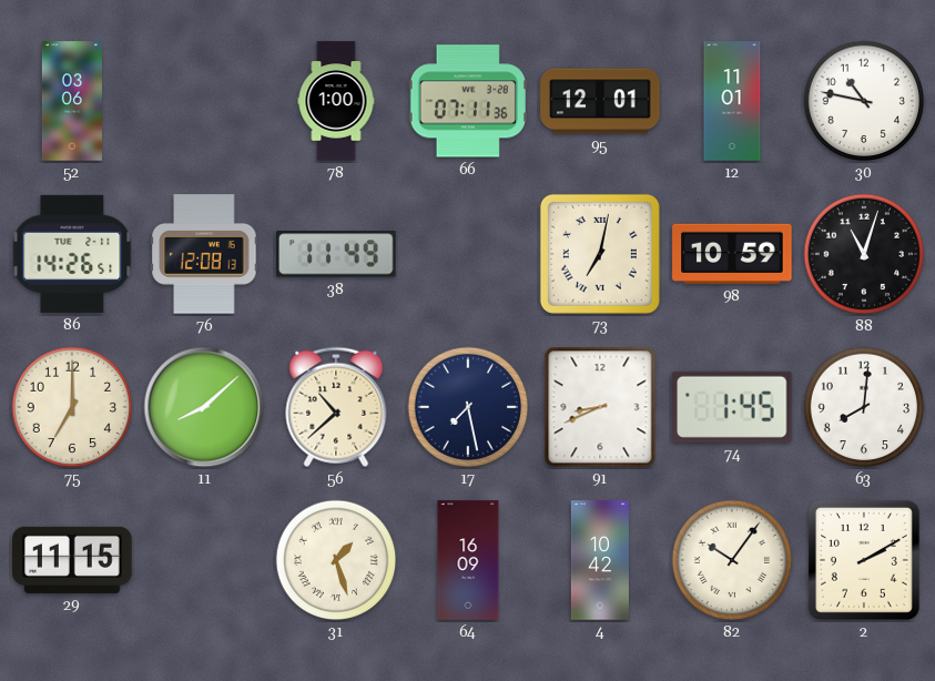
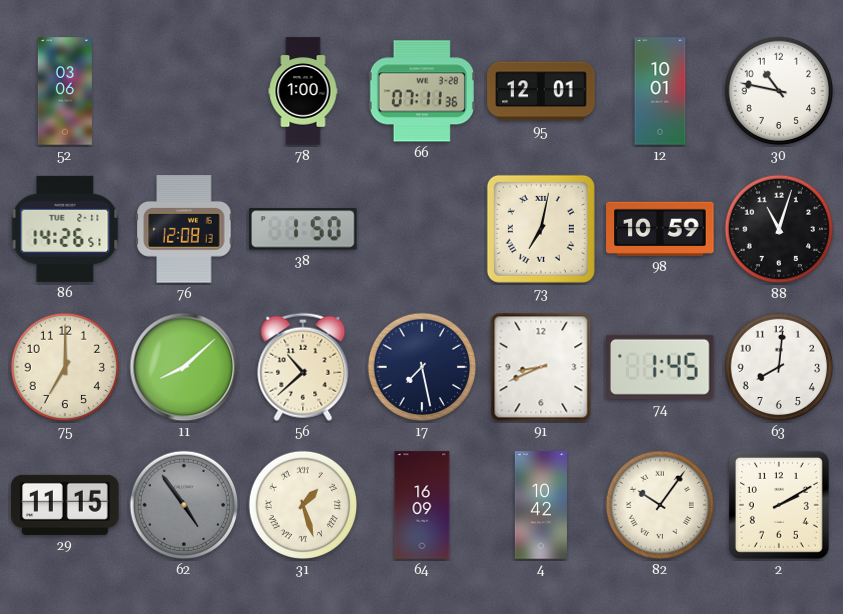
12: 11:01 -> 10:01
38: 11:49 -> 1:50
62: none -> 4:54
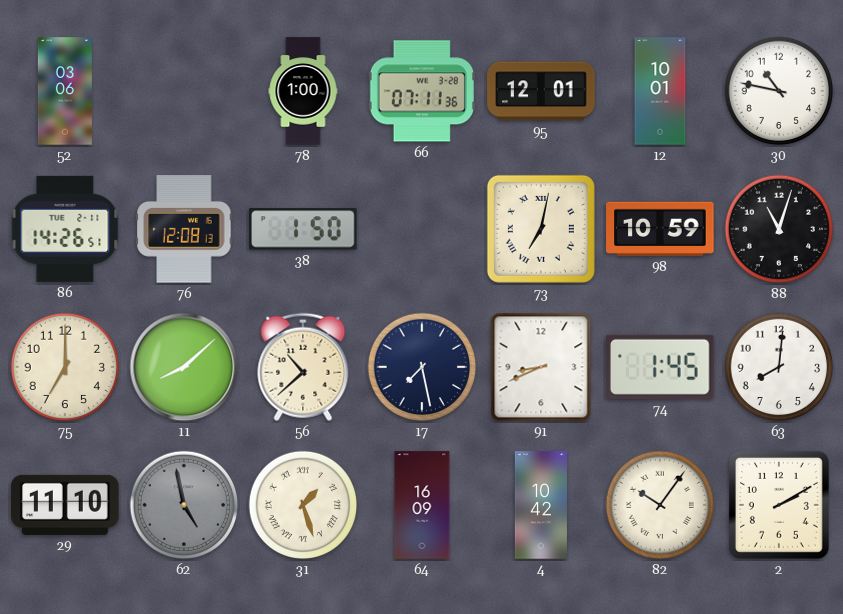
29: 11:15 -> 11:10
62: 4:54 -> 4:58
